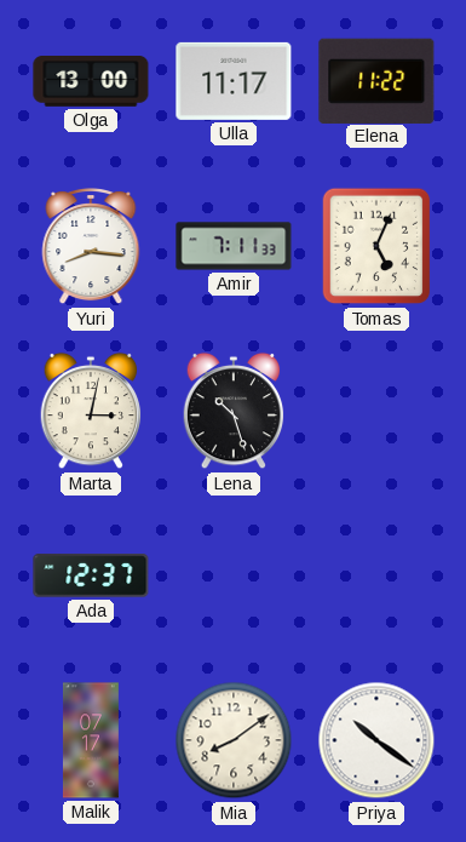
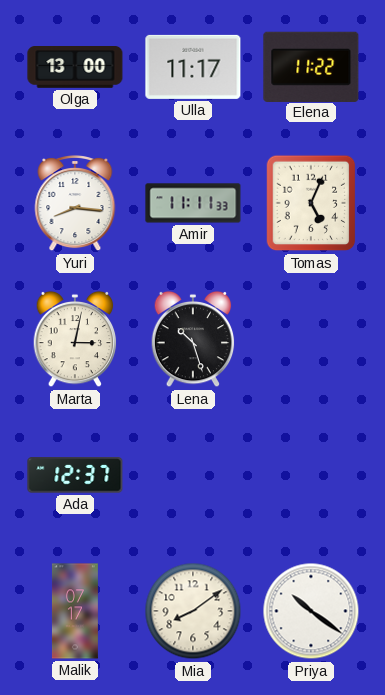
Amir: 7:11 -> 11:11
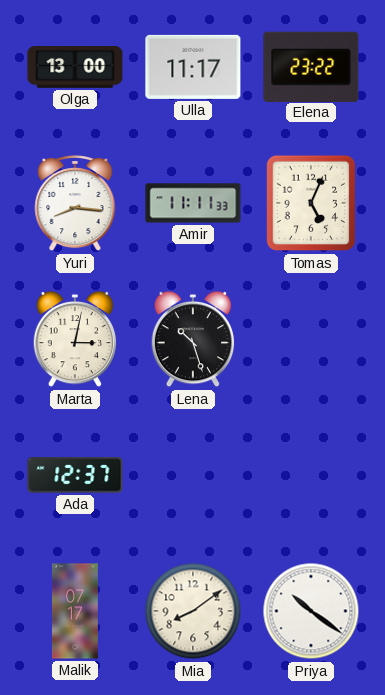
Elena: 11:22 -> 23:22
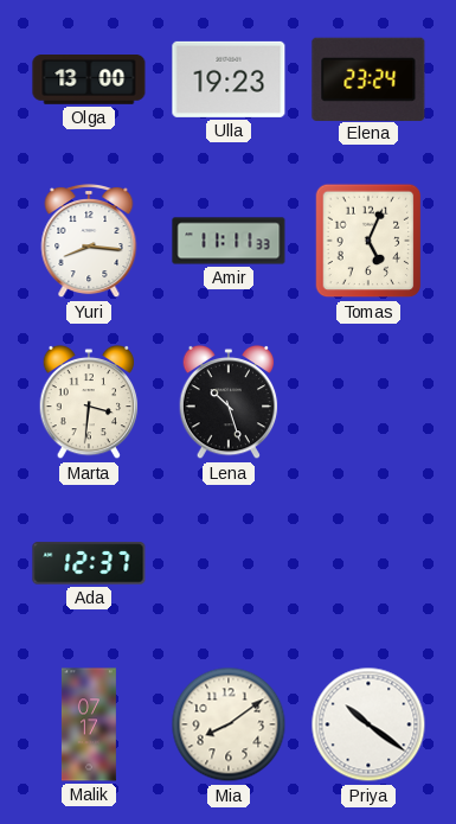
Ulla: 11:17 -> 19:23
Elena: 23:22 -> 23:24
Marta: 3:02 -> 3:31
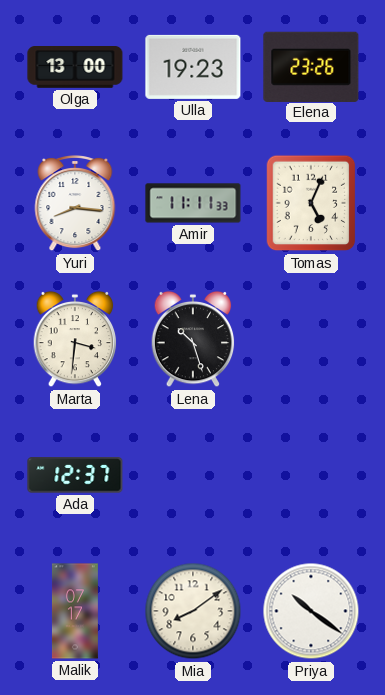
Elena: 23:24 -> 23:26
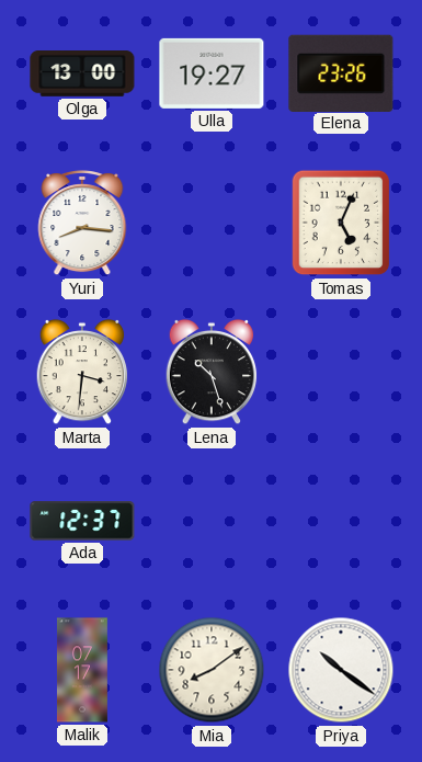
Ulla: 19:23 -> 19:27
Amir: 11:11 -> none
